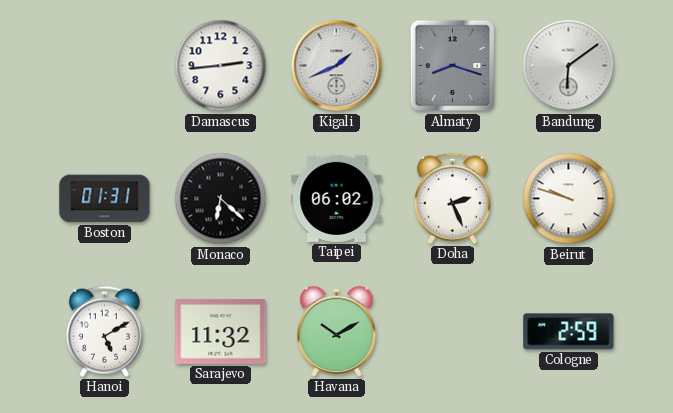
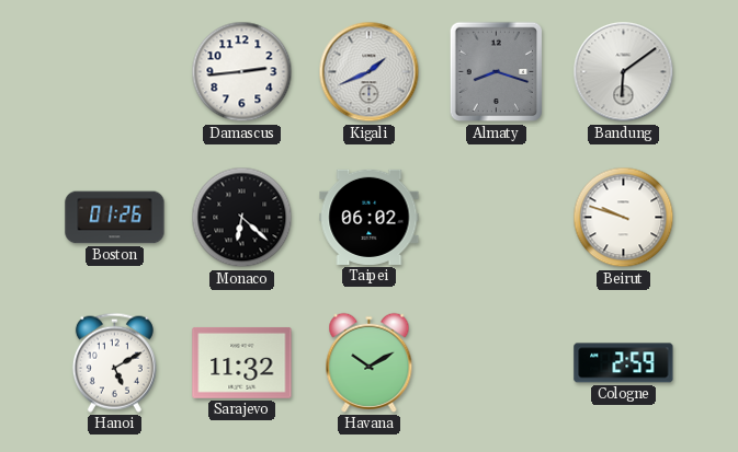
Boston: 01:31 -> 01:26
Doha: 2:26 -> none
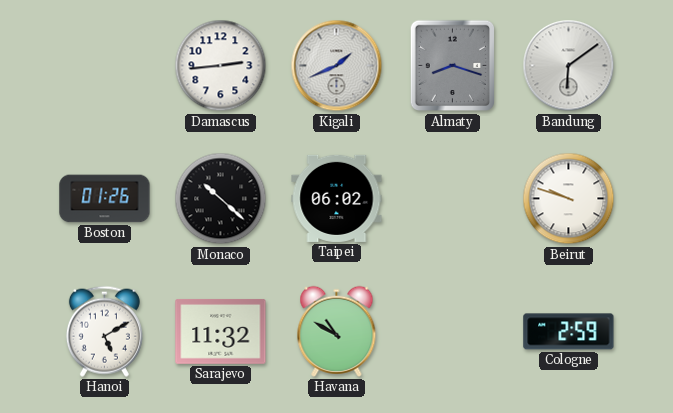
Monaco: 6:22 -> 10:22
Havana: 10:10 -> 10:50
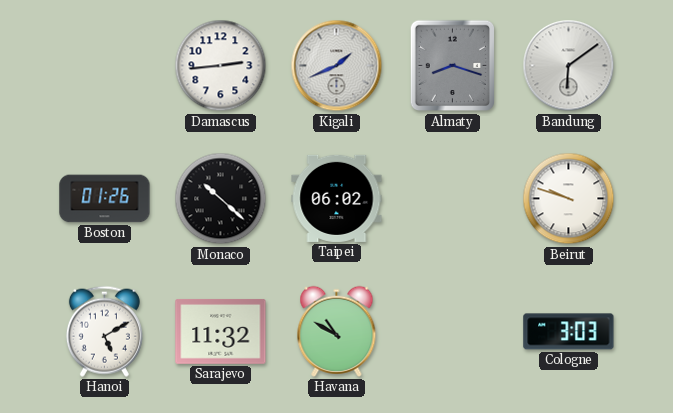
Cologne: 2:59 -> 3:03
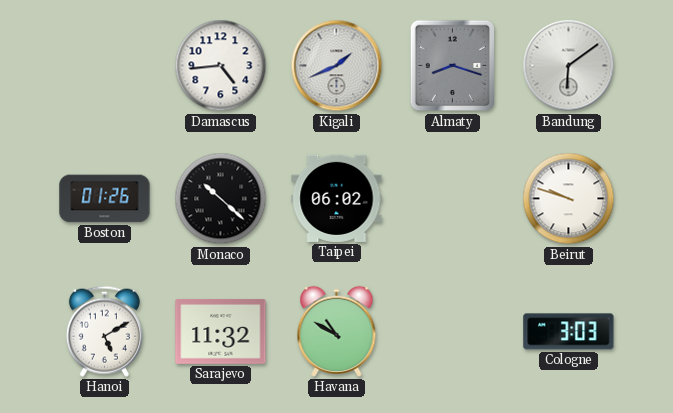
Damascus: 2:44 -> 4:44
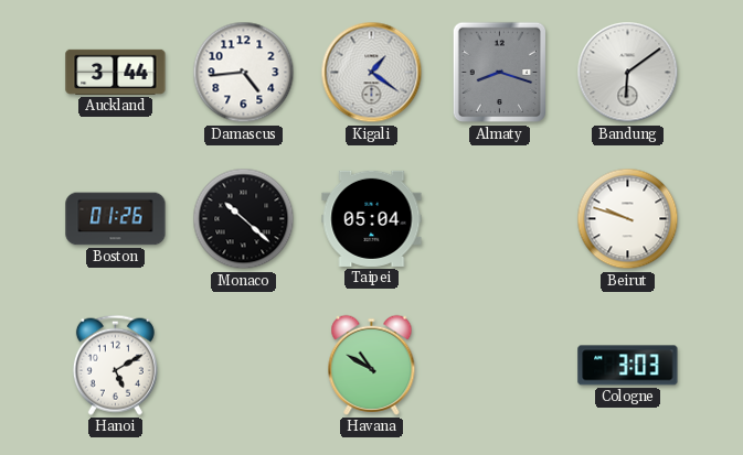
Auckland: none -> 3:44
Kigali: 1:41 -> 1:21
Taipei: 06:02 -> 05:04
Sarajevo: 11:32 -> none
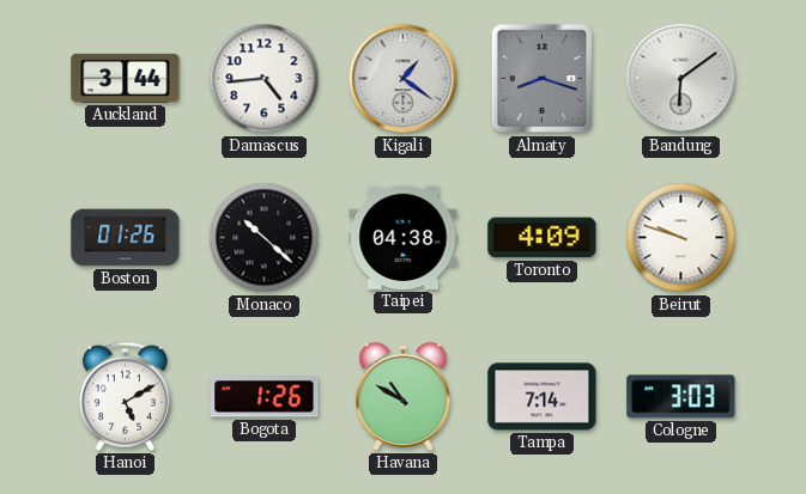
Taipei: 05:04 -> 04:38
Toronto: none -> 4:09
Bogota: none -> 1:26
Tampa: none -> 7:14
